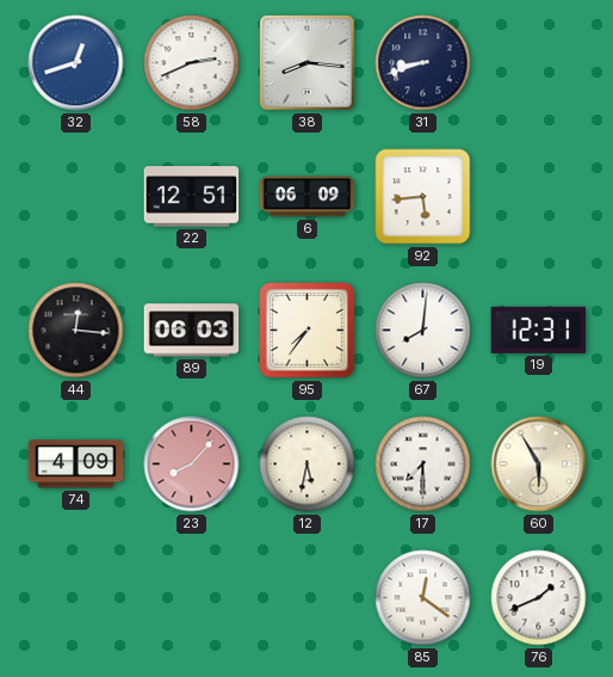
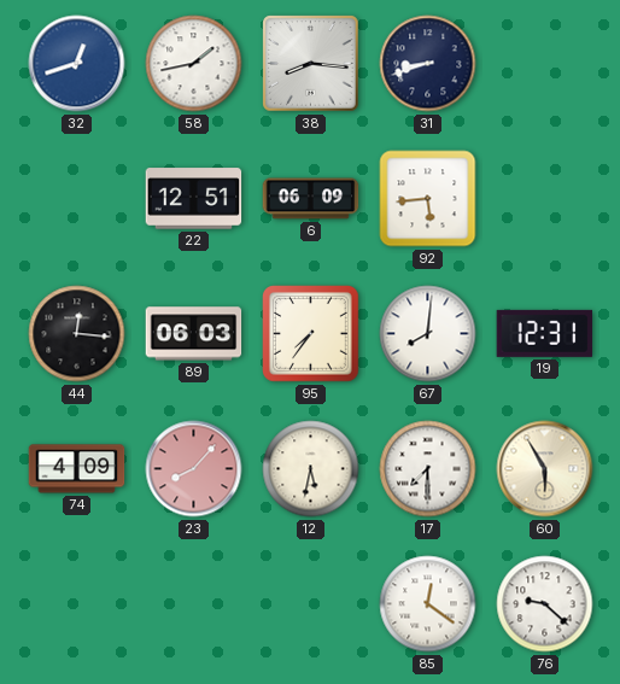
58: 2:41 -> 1:43
76: 1:41 -> 9:22
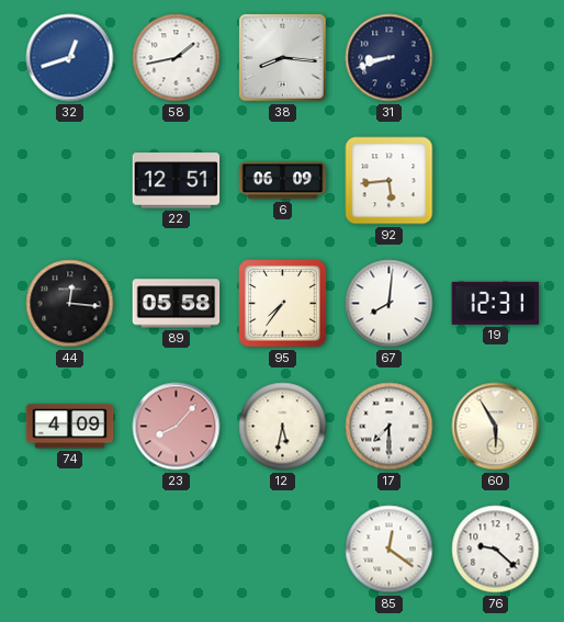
89: 06:03 -> 05:58
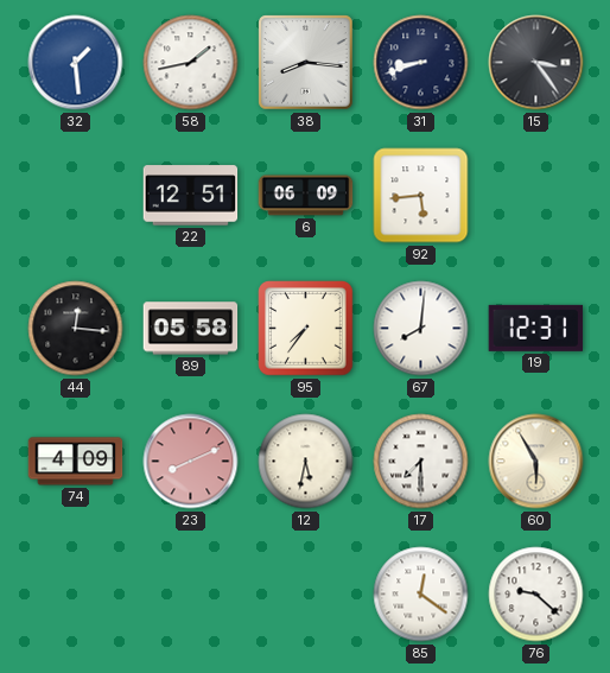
32: 12:42 -> 1:29
15: none -> 3:24
23: 8:07 -> 8:11
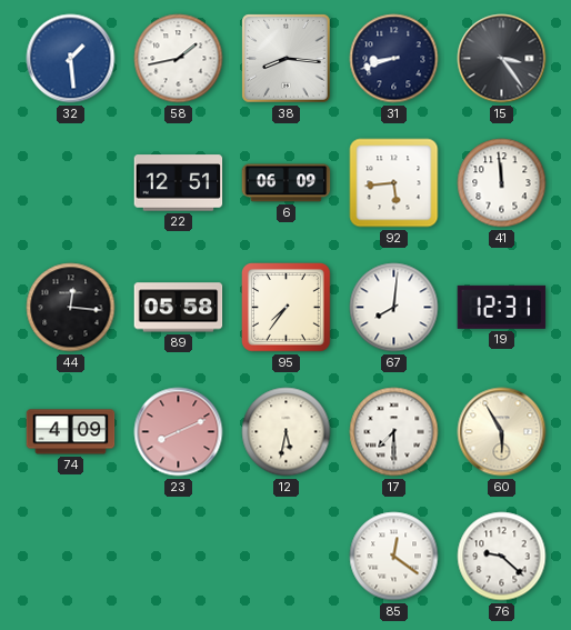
41: none -> 11:59
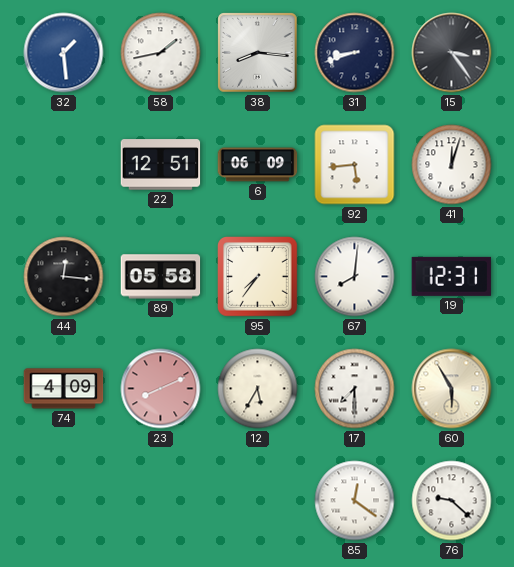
41: 11:59 -> 12:03
12: 5:32 -> 5:35
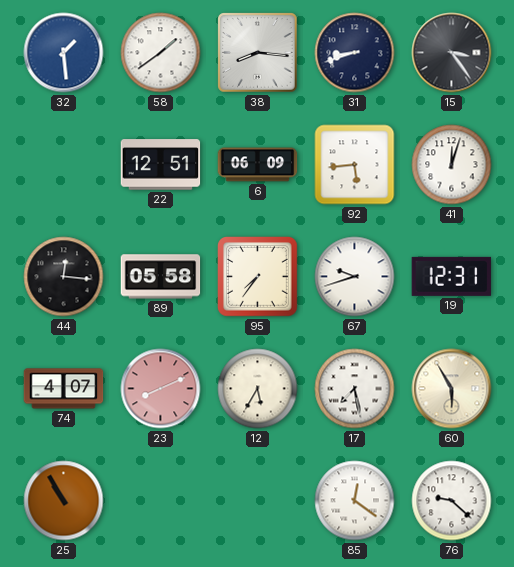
58: 1:43 -> 1:39
67: 8:01 -> 9:42
74: 4:09 -> 4:07
17: 7:30 -> 7:28
25: none -> 10:55
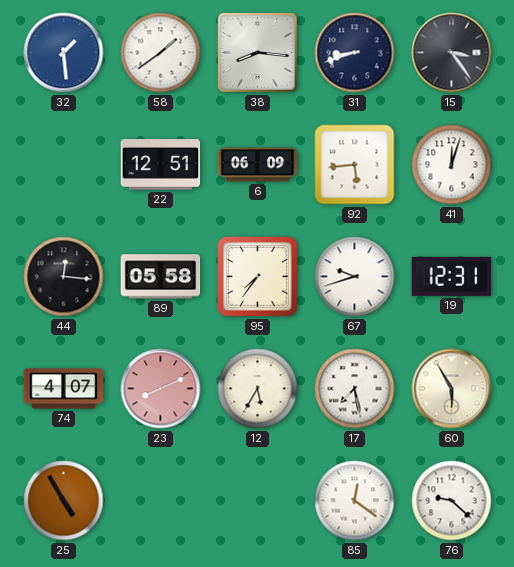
25: 10:55 -> 4:55
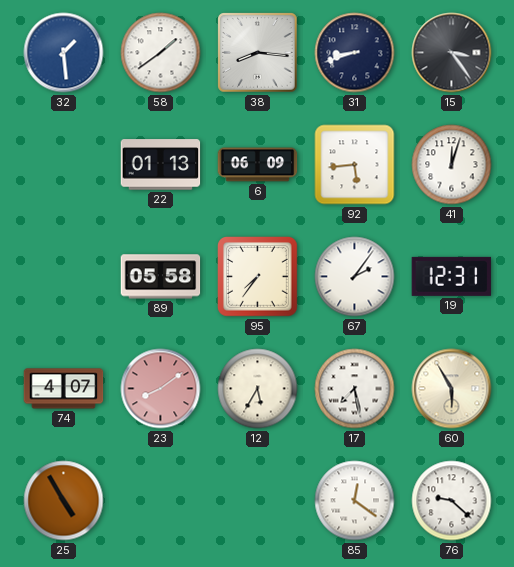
22: 12:51 -> 01:13
44: 12:16 -> none
67: 9:42 -> 2:06
23: 8:11 -> 8:09
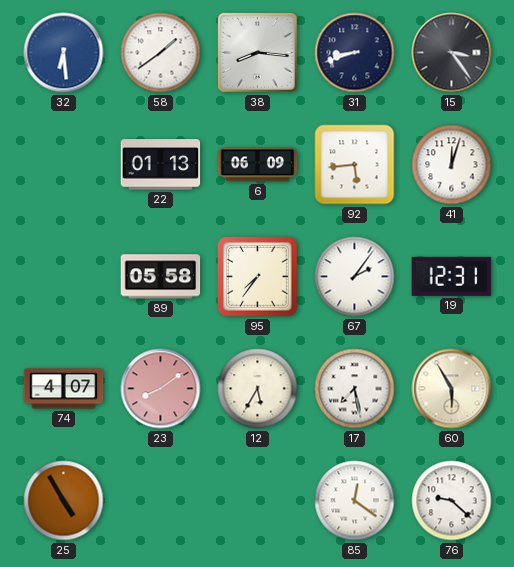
32: 1:29 -> 6:29
